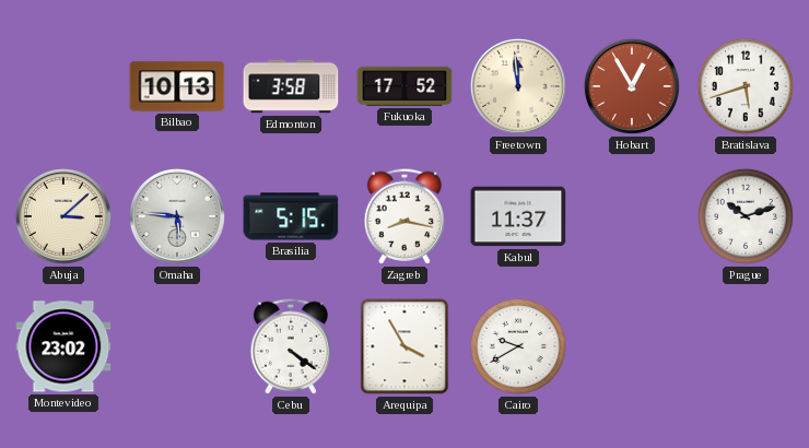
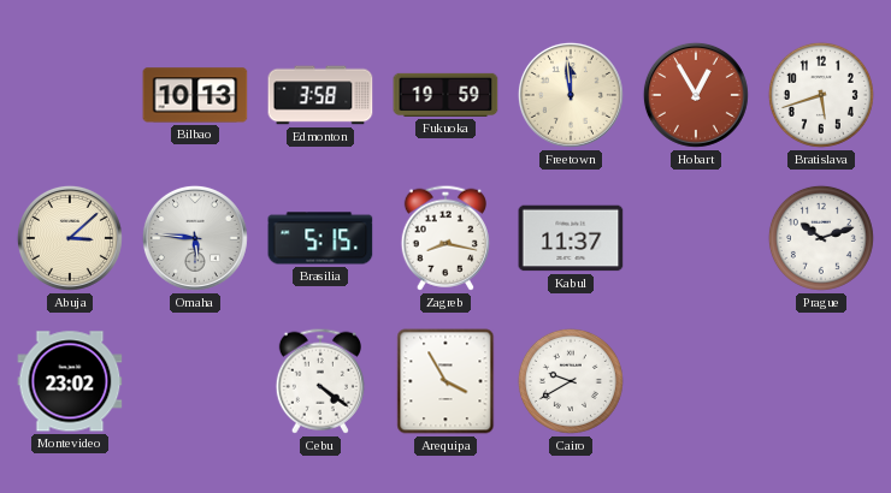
Fukuoka: 17:52 -> 19:59
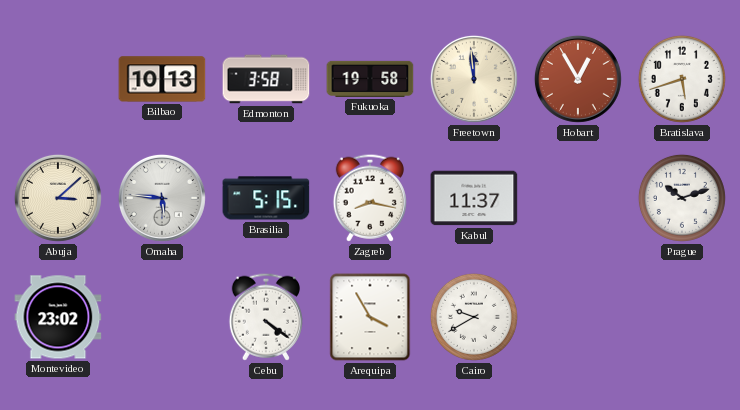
Fukuoka: 19:59 -> 19:58
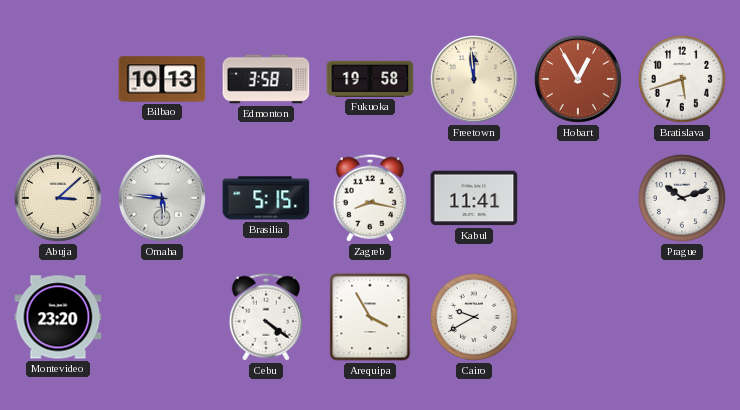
Kabul: 11:37 -> 11:41
Montevideo: 23:02 -> 23:20
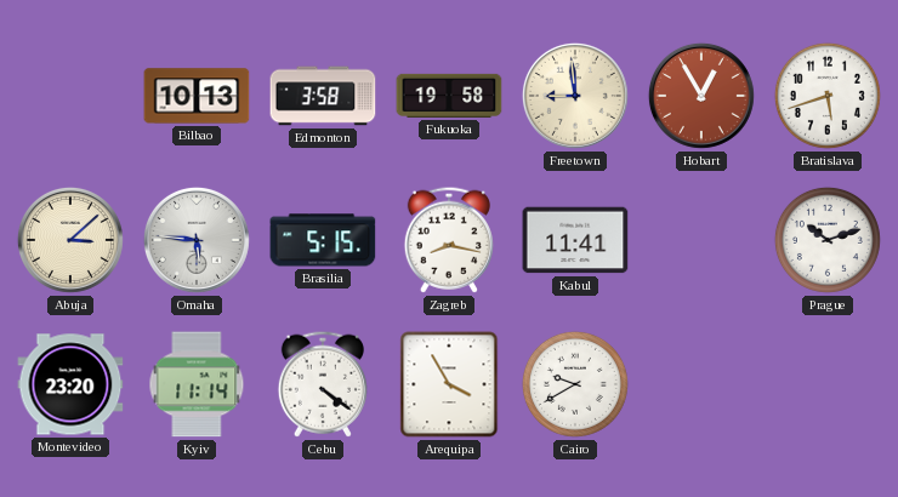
Freetown: 11:59 -> 8:59
Kyiv: none -> 11:14
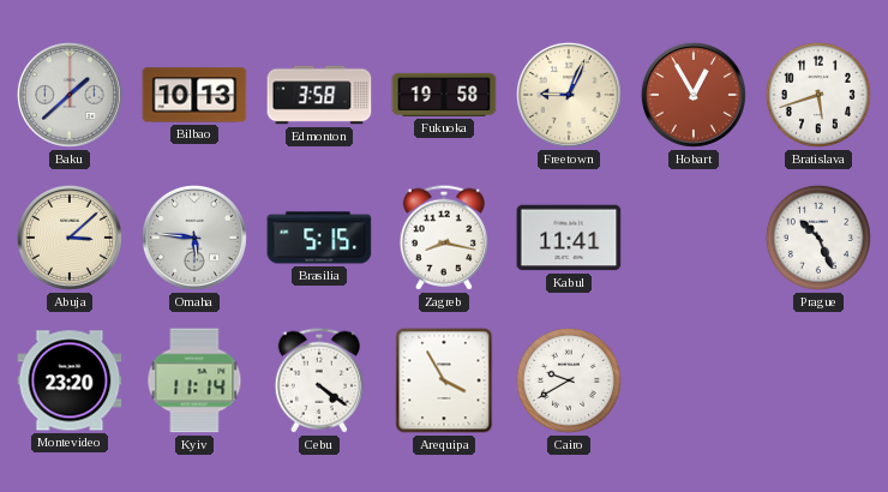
Baku: none -> 1:38
Freetown: 8:59 -> 9:04
Prague: 10:12 -> 10:26
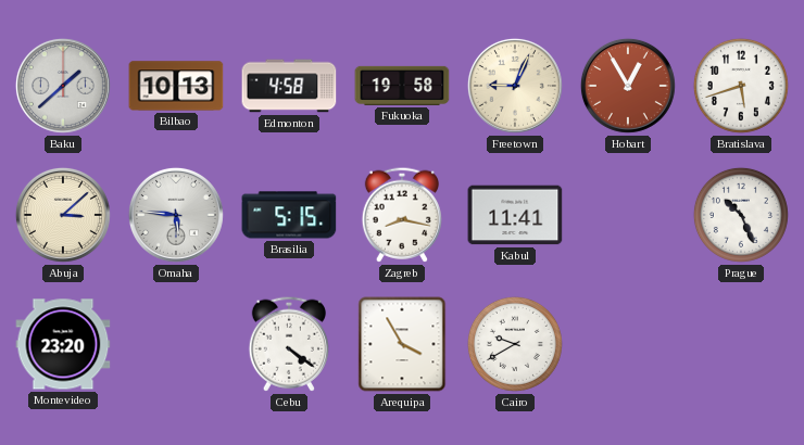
Edmonton: 3:58 -> 4:58
Kyiv: 11:14 -> none
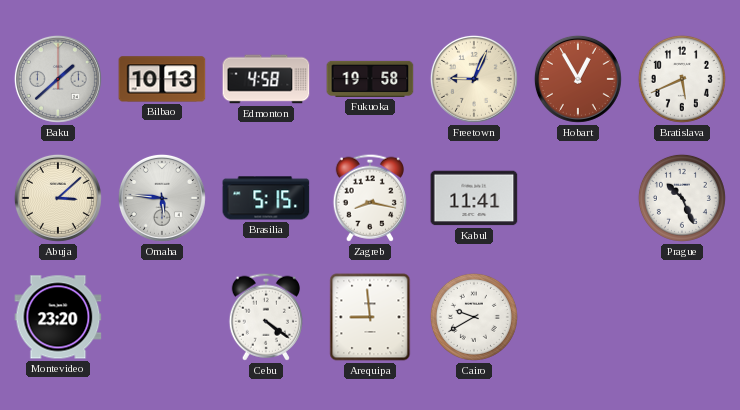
Bratislava: 5:42 -> 5:41
Arequipa: 3:55 -> 8:59
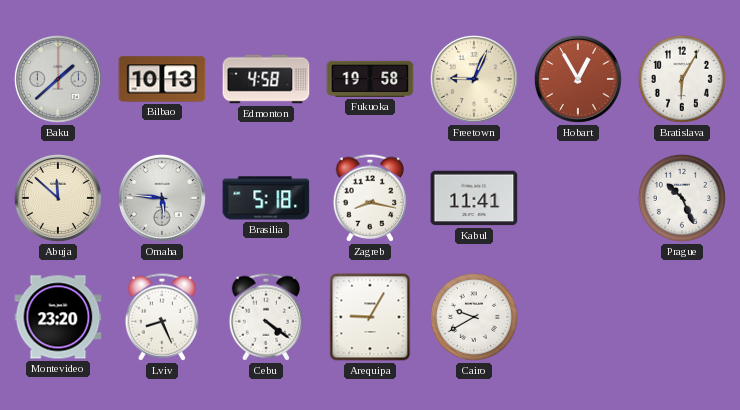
Bratislava: 5:41 -> 6:05
Abuja: 3:08 -> 11:52
Brasilia: 5:15 -> 5:18
Lviv: none -> 8:26
Arequipa: 8:59 -> 9:05
